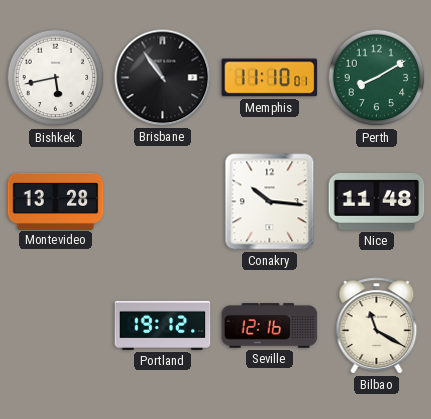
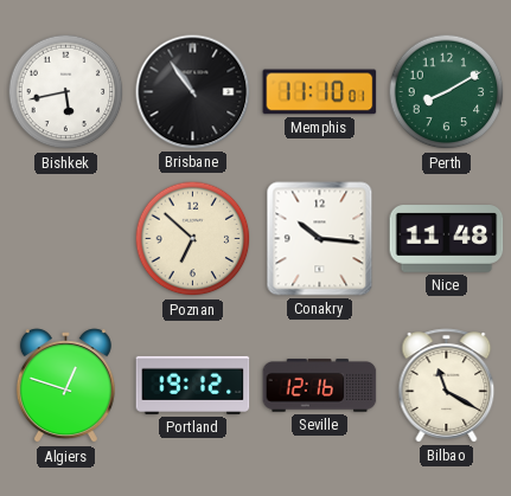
Montevideo: 13:28 -> none
Poznan: none -> 6:52
Algiers: none -> 12:48
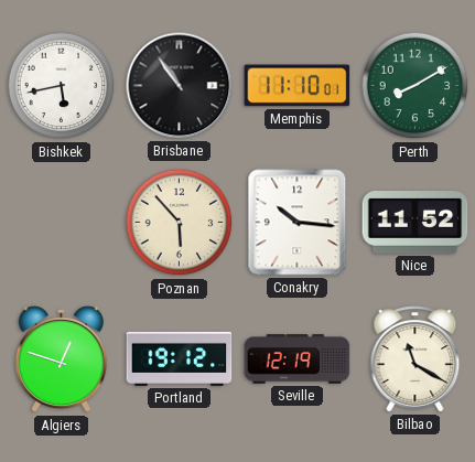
Poznan: 6:52 -> 5:53
Nice: 11:48 -> 11:52
Seville: 12:16 -> 12:19
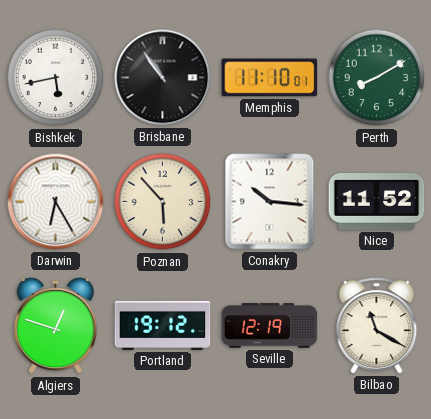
Darwin: none -> 6:25
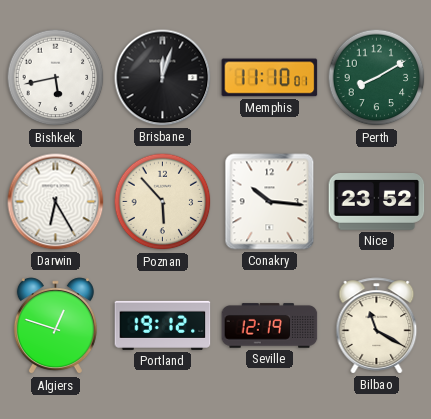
Brisbane: 10:54 -> 12:03
Nice: 11:52 -> 23:52
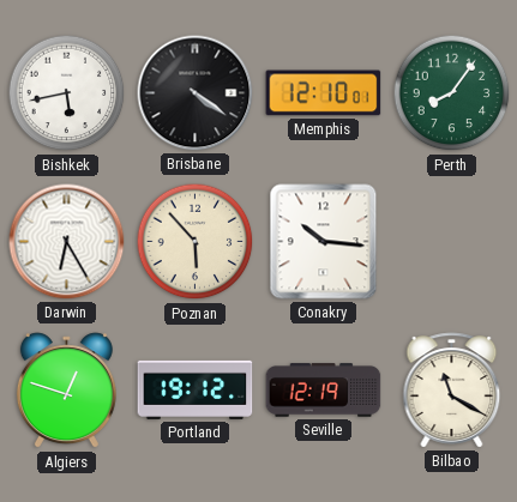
Brisbane: 12:03 -> 4:21
Memphis: 11:10 -> 12:10
Perth: 8:10 -> 8:06
Nice: 23:52 -> none
